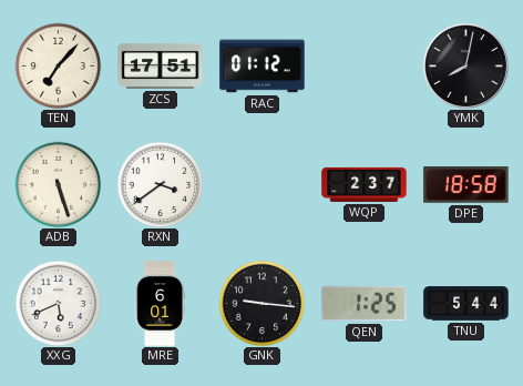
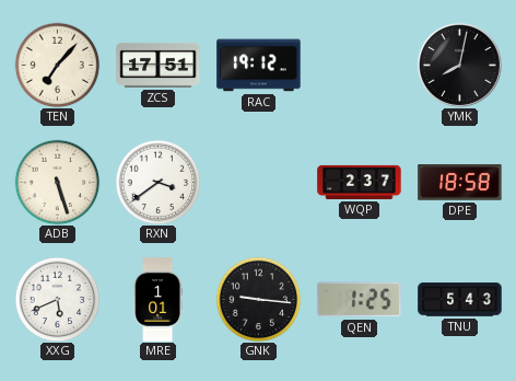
RAC: 01:12 -> 19:12
MRE: 6:01 -> 1:01
TNU: 5:44 -> 5:43
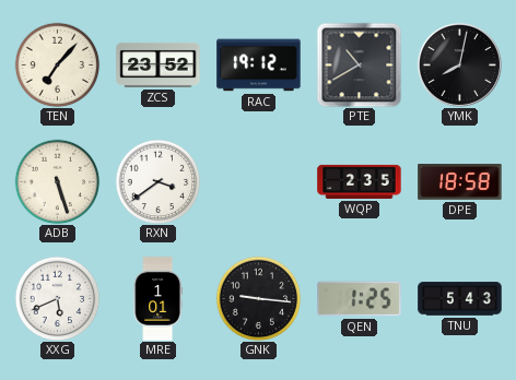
ZCS: 17:51 -> 23:52
PTE: none -> 10:40
WQP: 2:37 -> 2:35
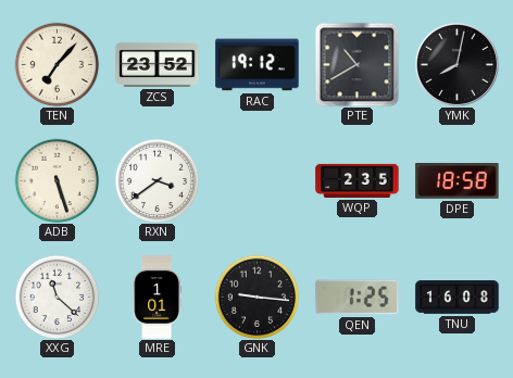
XXG: 5:41 -> 11:22
TNU: 5:43 -> 16:08
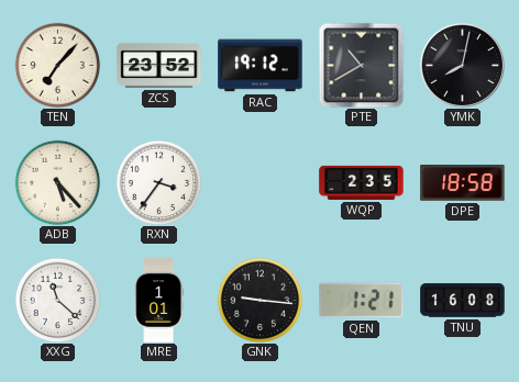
ADB: 5:27 -> 5:23
RXN: 3:39 -> 3:36
QEN: 1:25 -> 1:21
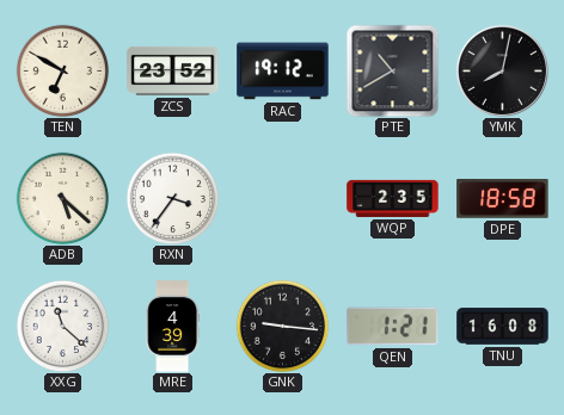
TEN: 7:07 -> 6:50
ADB: 5:23 -> 5:22
MRE: 1:01 -> 4:39
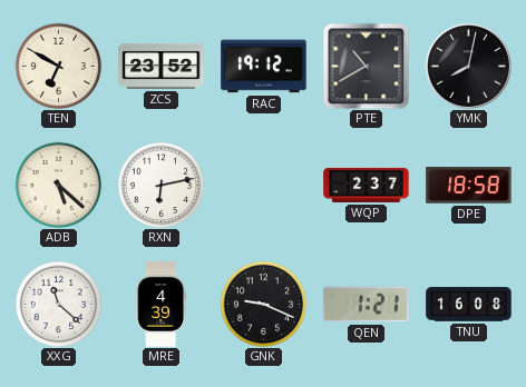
RXN: 3:36 -> 6:13
WQP: 2:35 -> 2:37
GNK: 9:16 -> 9:19
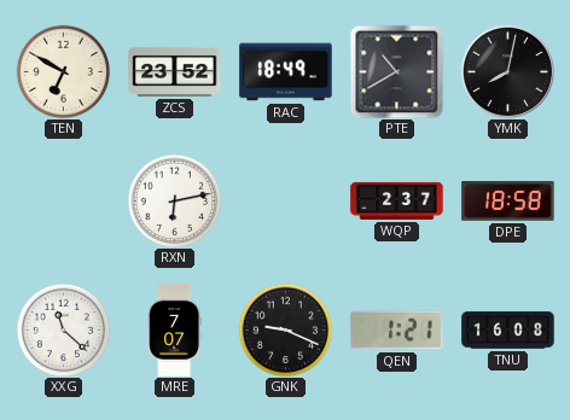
RAC: 19:12 -> 18:49
ADB: 5:22 -> none
MRE: 4:39 -> 7:07
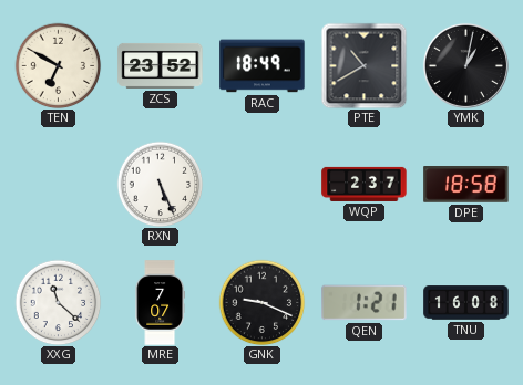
YMK: 8:02 -> 1:02
RXN: 6:13 -> 5:26
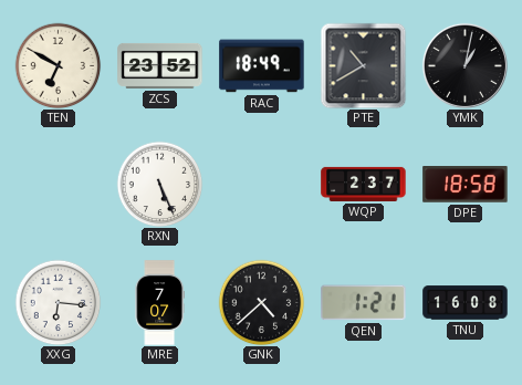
XXG: 11:22 -> 6:16
GNK: 9:19 -> 4:38
